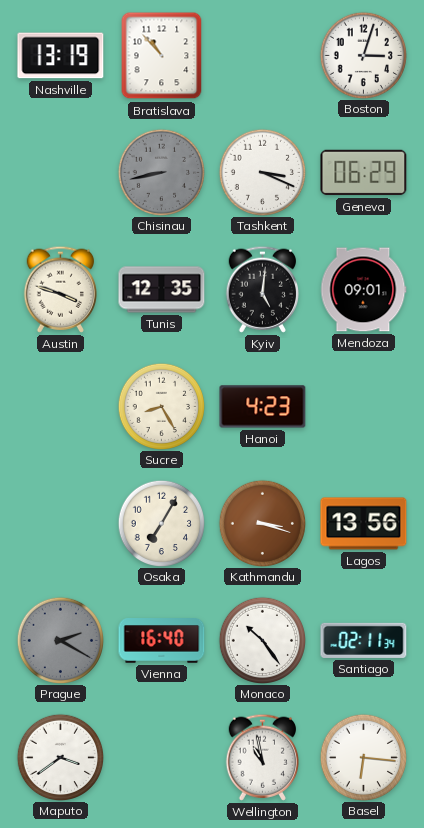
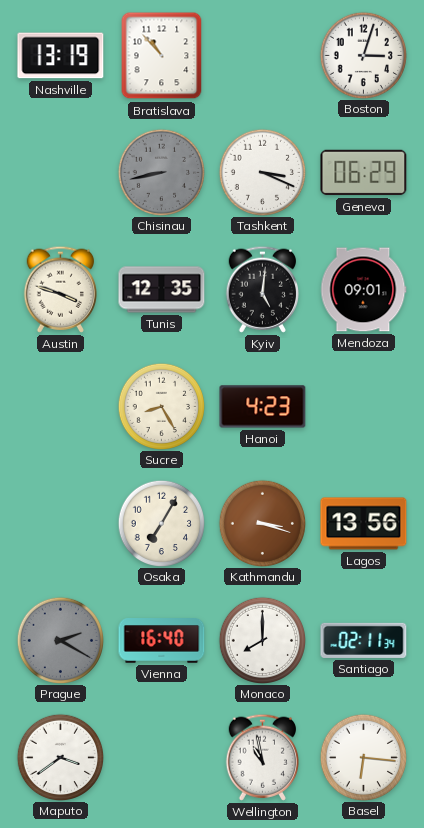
Monaco: 10:24 -> 8:00
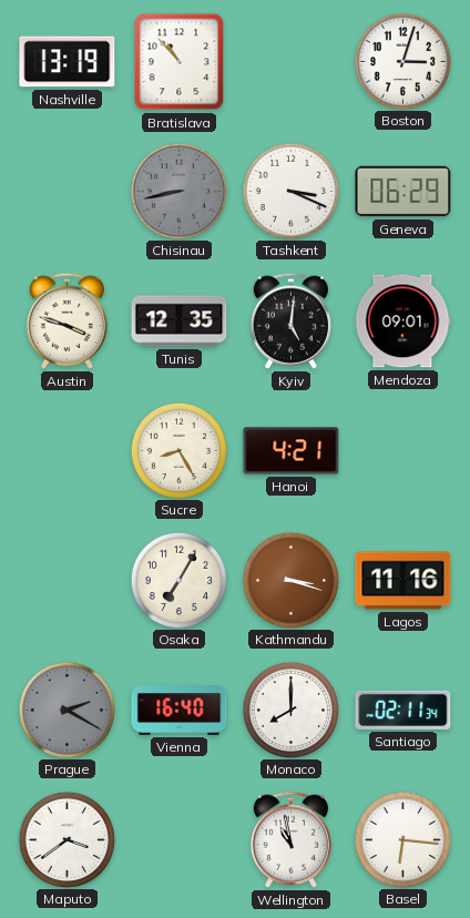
Hanoi: 4:23 -> 4:21
Lagos: 13:56 -> 11:16
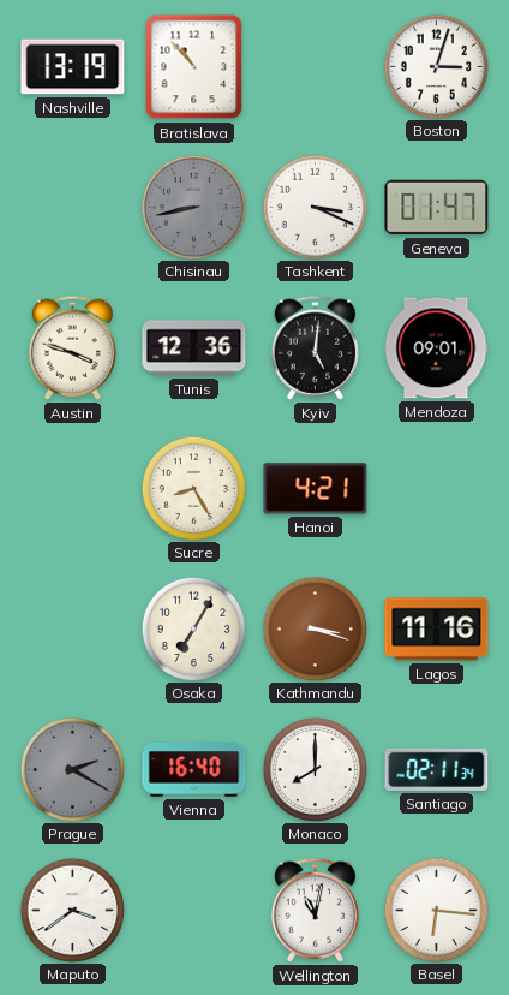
Geneva: 06:29 -> 01:47
Tunis: 12:35 -> 12:36
Wellington: 10:58 -> 11:02
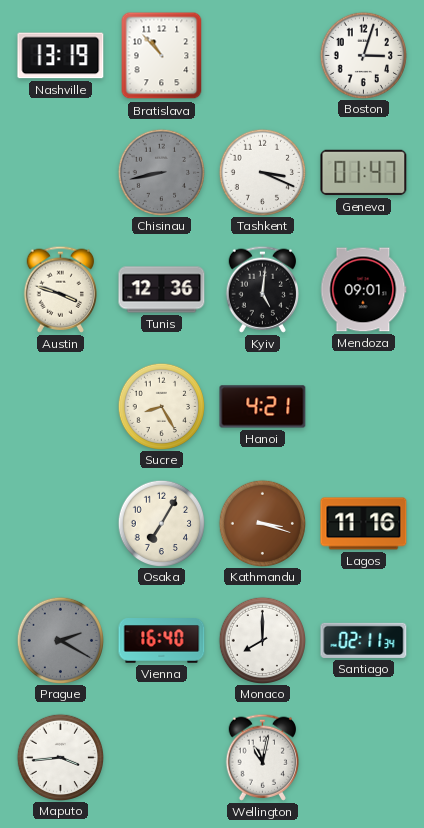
Maputo: 3:39 -> 3:44
Basel: 6:16 -> none
